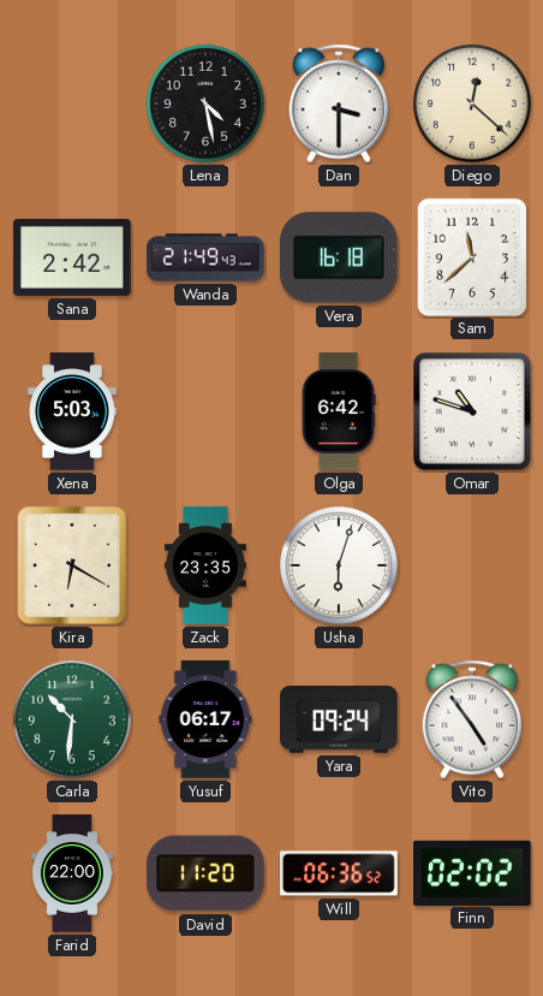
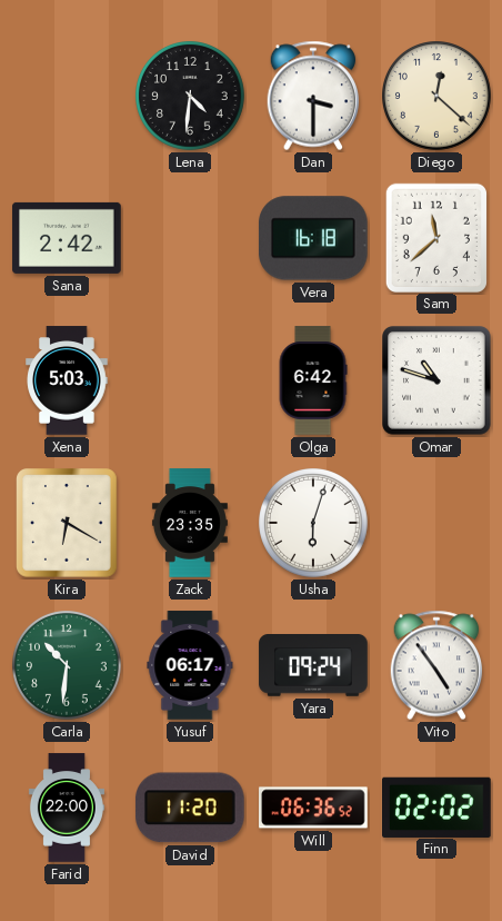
Lena: 4:28 -> 4:31
Wanda: 21:49 -> none
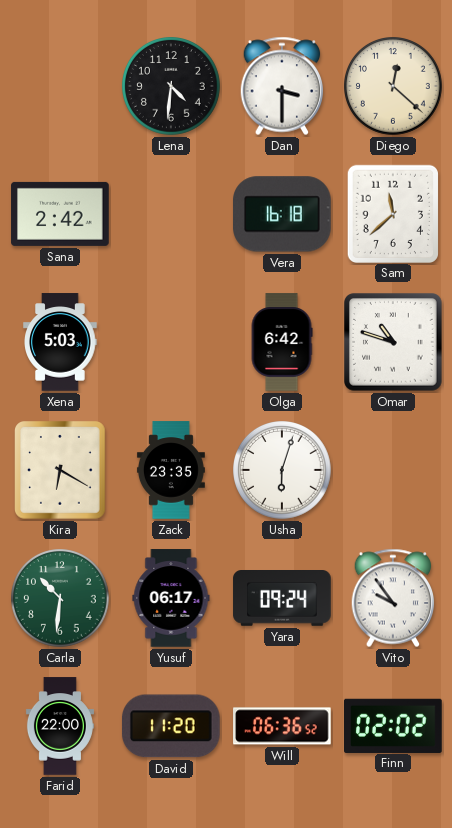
Vito: 4:54 -> 9:54
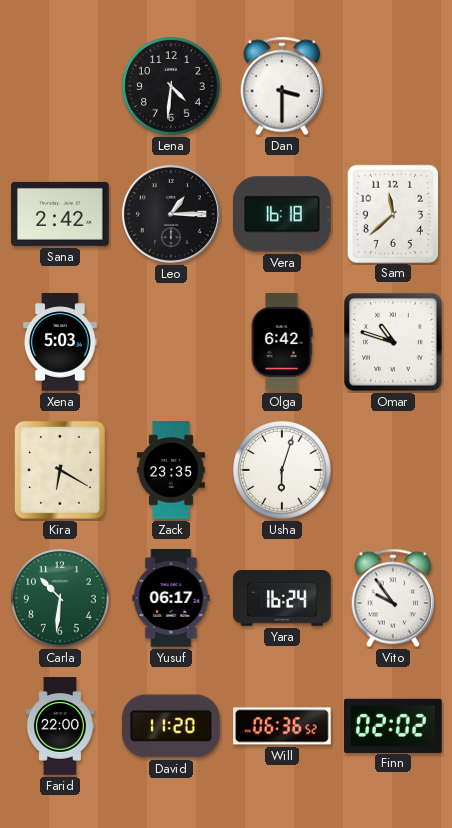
Diego: 12:22 -> none
Leo: none -> 1:15
Yara: 09:24 -> 16:24
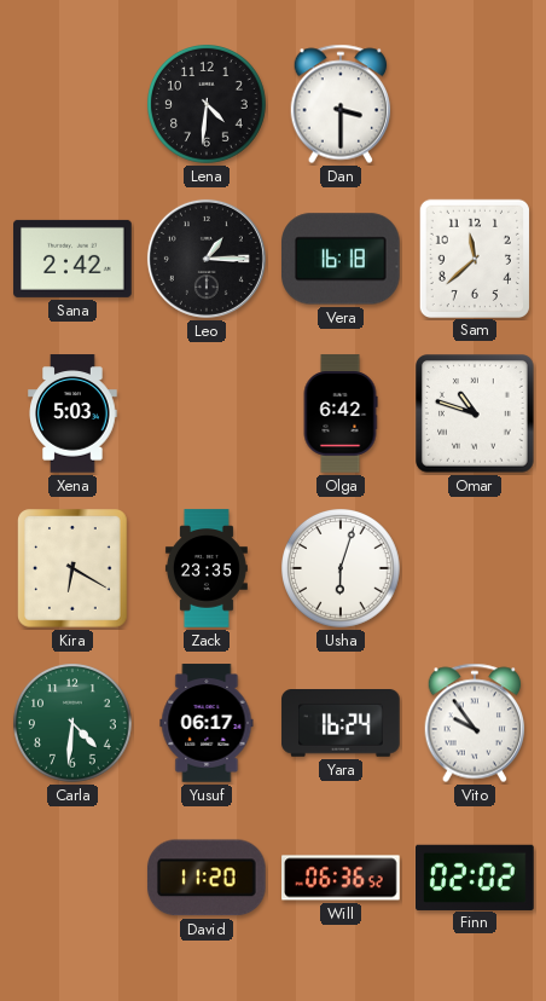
Carla: 10:31 -> 4:31
Farid: 22:00 -> none
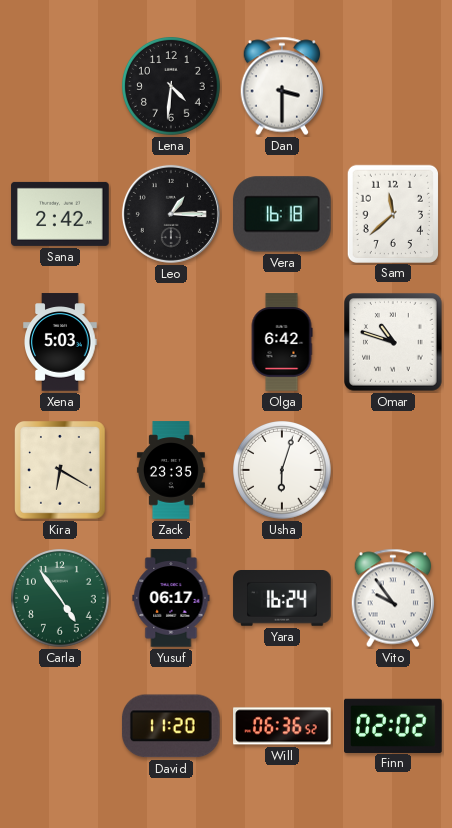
Carla: 4:31 -> 4:54
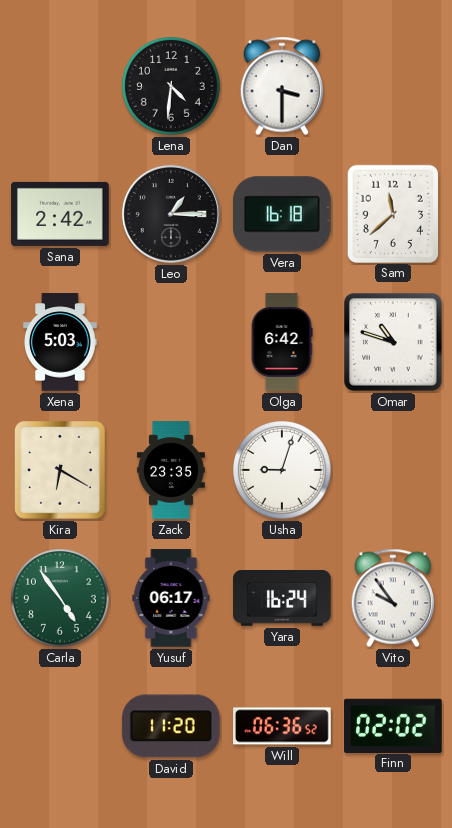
Usha: 6:03 -> 9:03
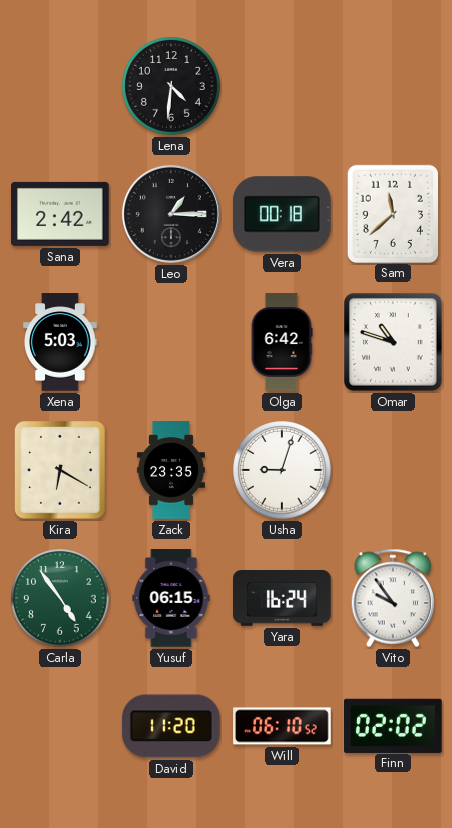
Dan: 3:30 -> none
Vera: 16:18 -> 00:18
Yusuf: 06:17 -> 06:15
Will: 06:36 -> 06:10
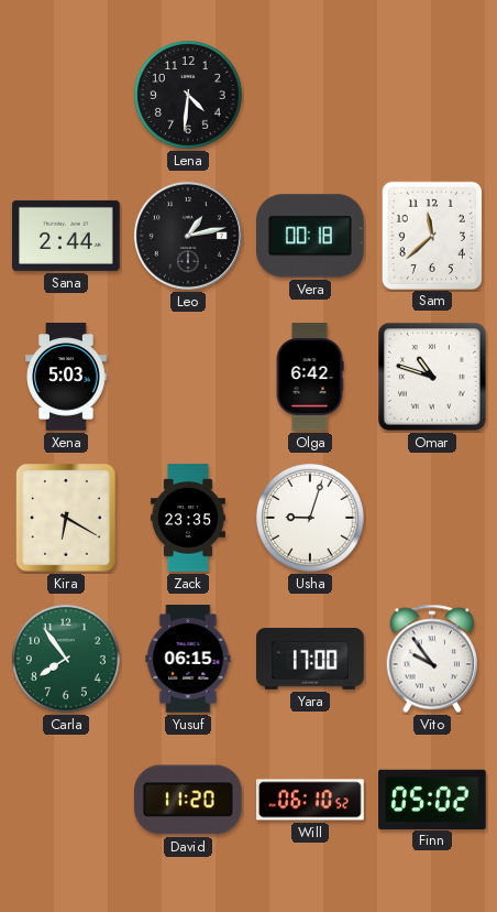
Sana: 2:42 -> 2:44
Leo: 1:15 -> 1:13
Carla: 4:54 -> 7:54
Yara: 16:24 -> 17:00
Finn: 02:02 -> 05:02
